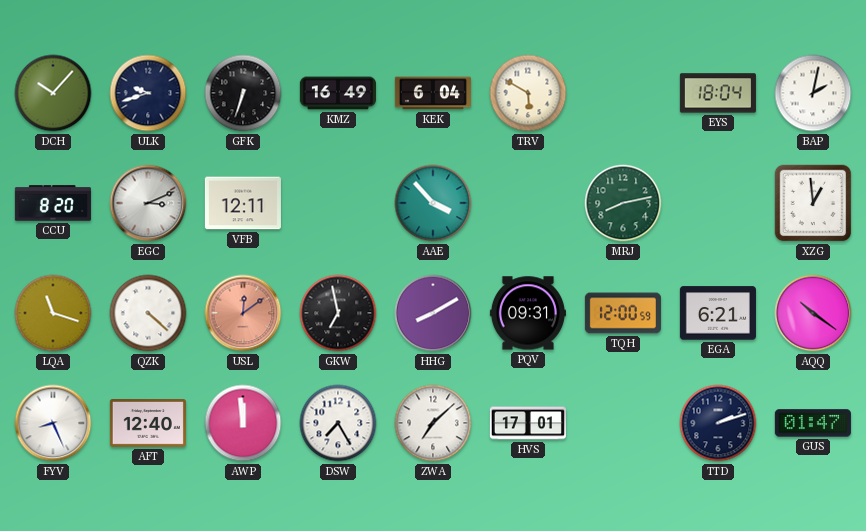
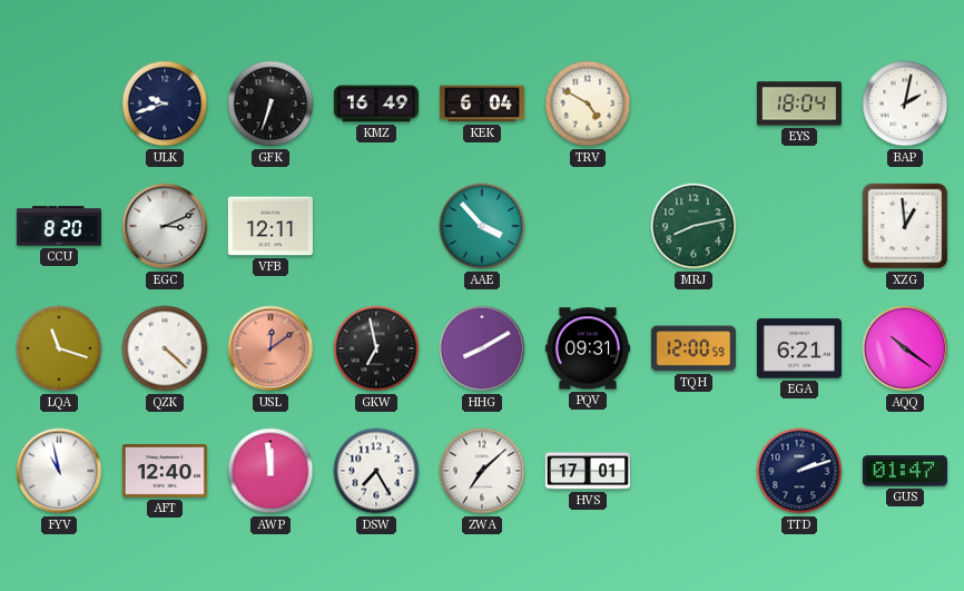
DCH: 10:07 -> none
TRV: 5:50 -> 4:50
FYV: 8:26 -> 10:58
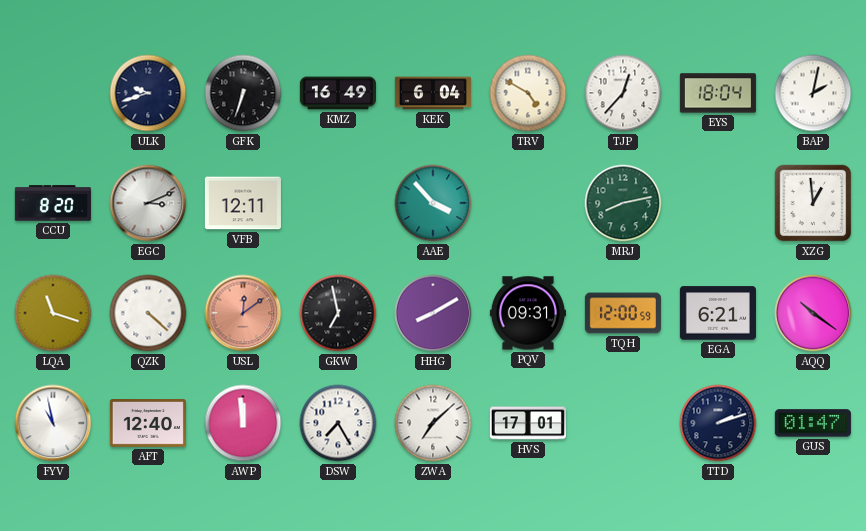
TJP: none -> 12:37
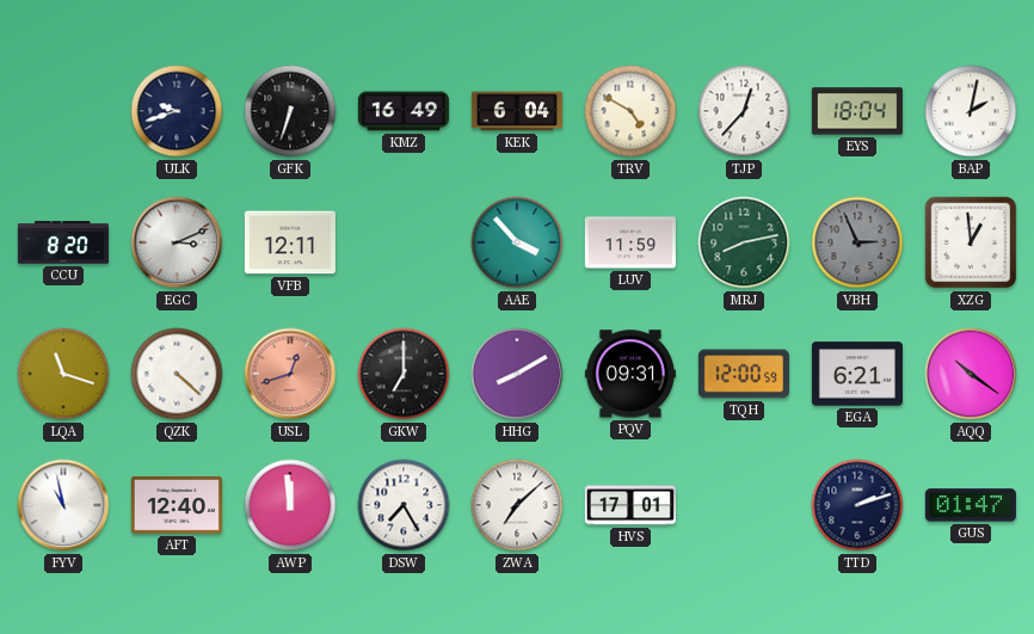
LUV: none -> 11:59
VBH: none -> 2:56
USL: 12:09 -> 12:42
GKW: 6:58 -> 7:00
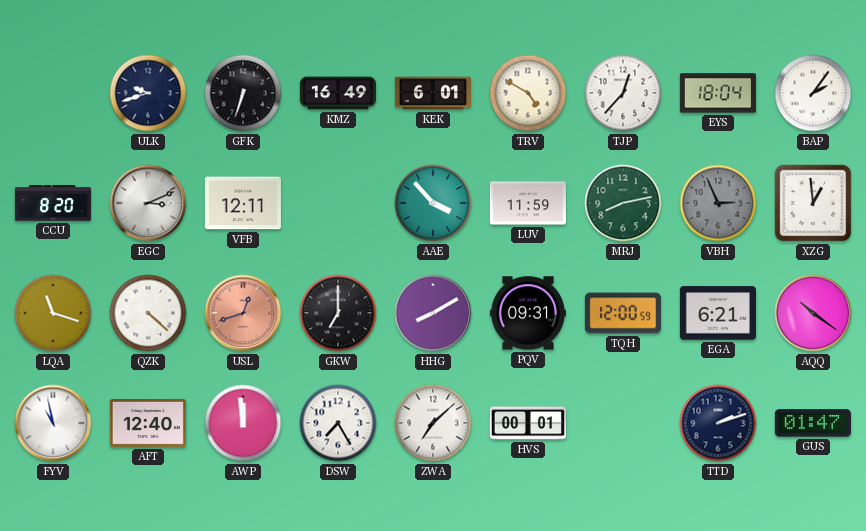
KEK: 6:04 -> 6:01
BAP: 2:02 -> 2:06
HVS: 17:01 -> 00:01
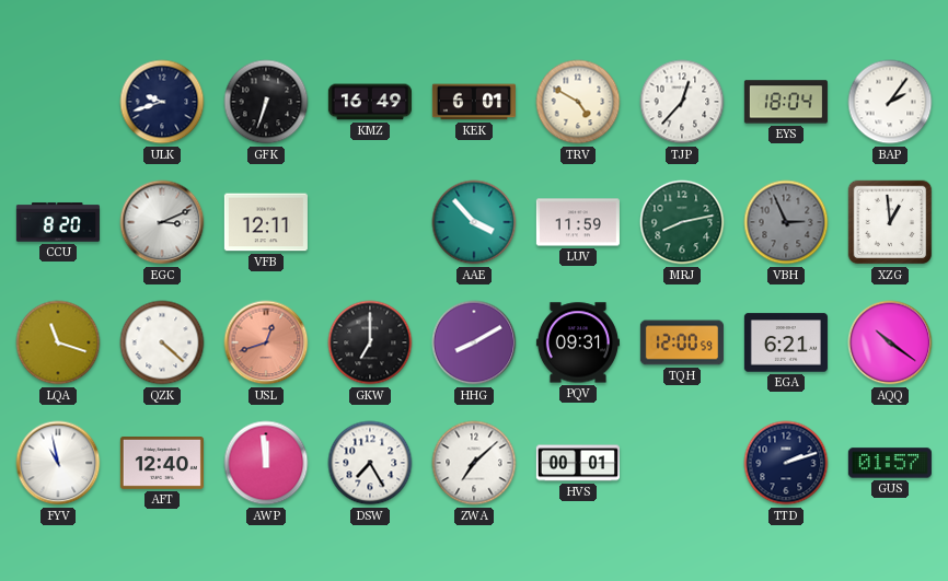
GUS: 01:47 -> 01:57
